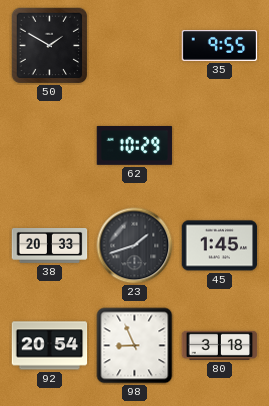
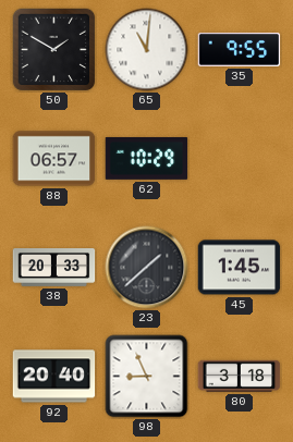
65: none -> 11:01
88: none -> 06:57
23: 1:42 -> 1:38
92: 20:54 -> 20:40
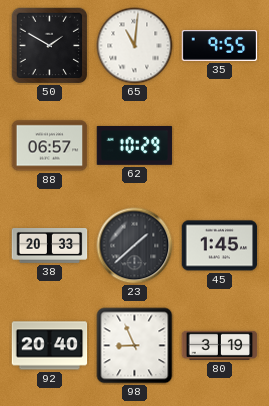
80: 3:18 -> 3:19
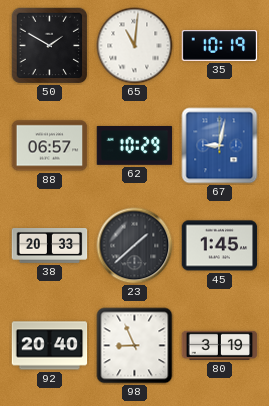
35: 9:55 -> 10:19
67: none -> 9:02
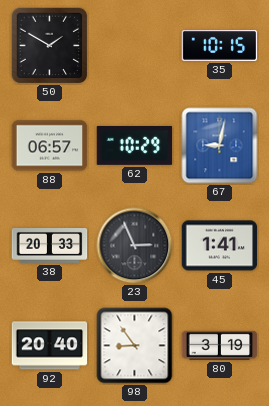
65: 11:01 -> none
35: 10:19 -> 10:15
23: 1:38 -> 2:56
45: 1:45 -> 1:41
98: 8:56 -> 8:54
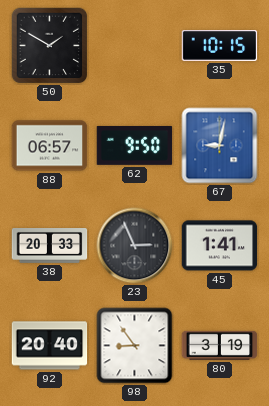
62: 10:29 -> 9:50
